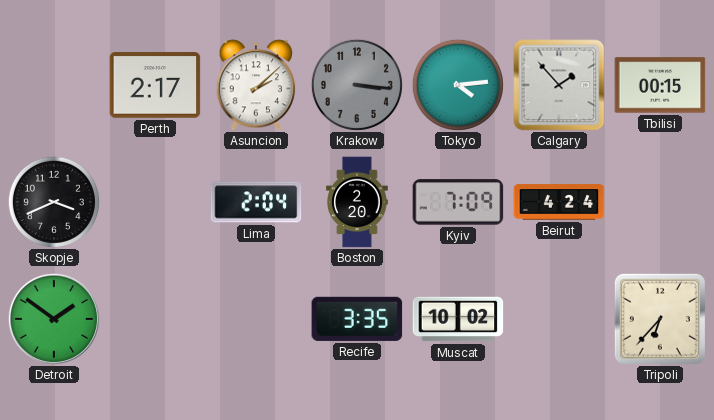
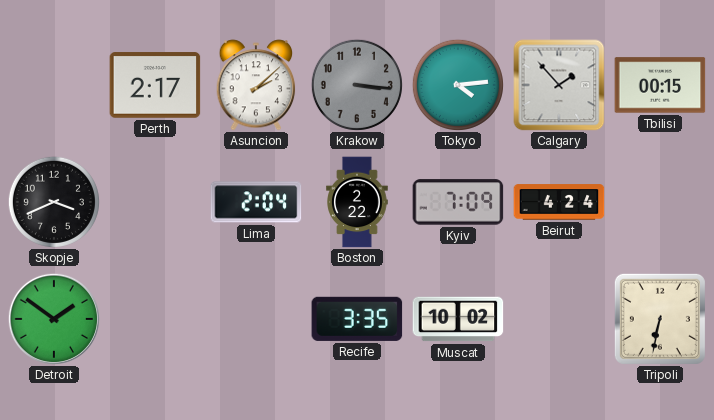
Boston: 2:20 -> 2:22
Tripoli: 6:37 -> 6:32
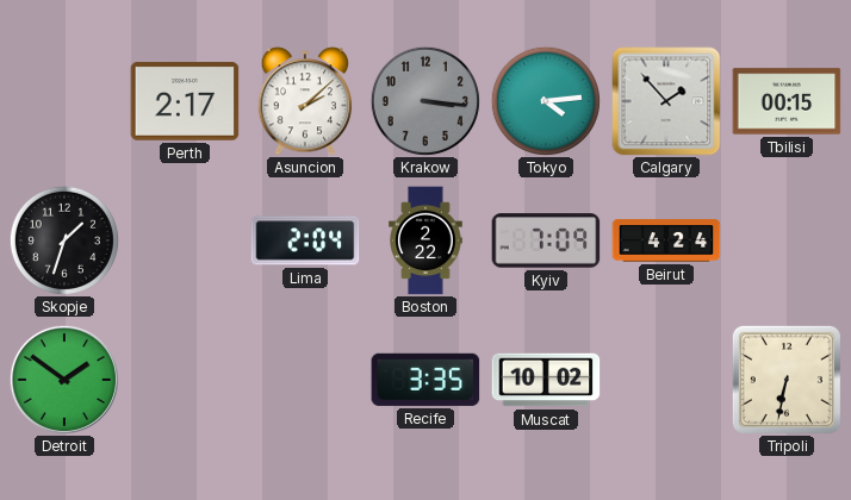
Skopje: 3:41 -> 1:33
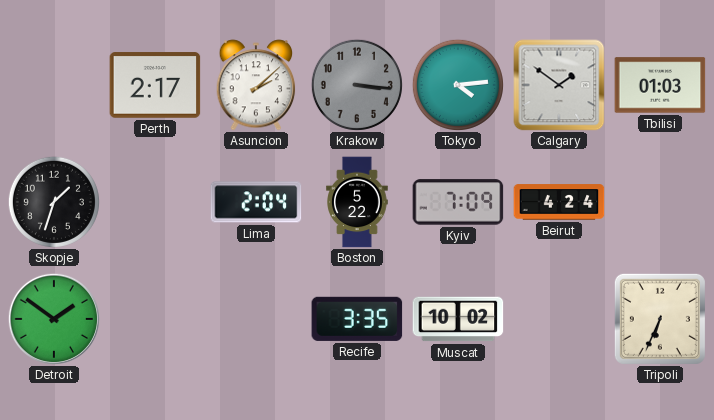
Calgary: 1:53 -> 1:51
Tbilisi: 00:15 -> 01:03
Boston: 2:22 -> 5:22
Tripoli: 6:32 -> 6:34
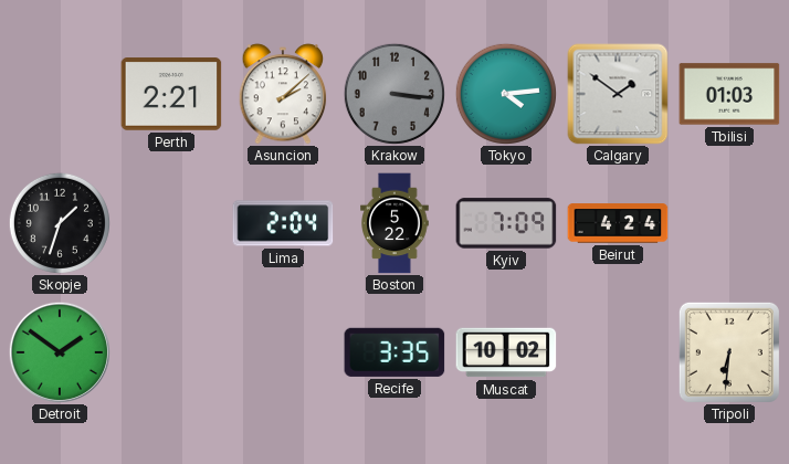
Perth: 2:17 -> 2:21
Tripoli: 6:34 -> 6:31
